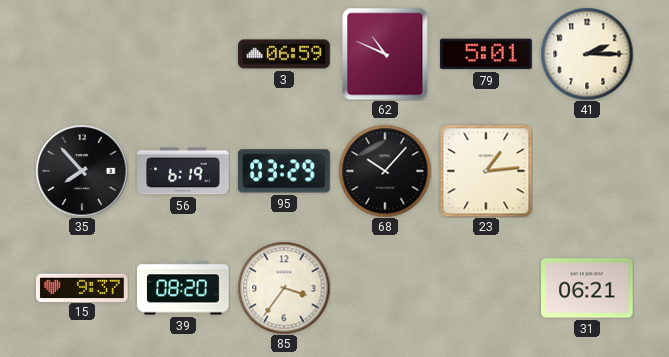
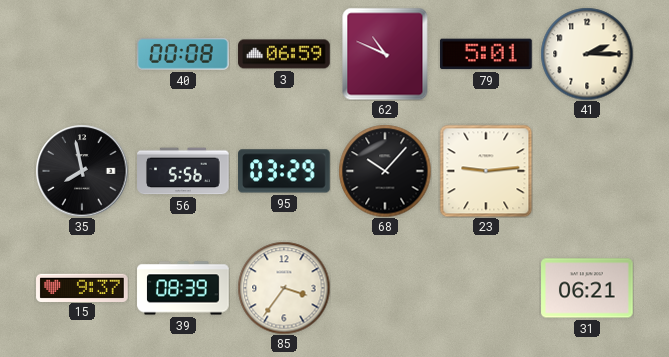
40: none -> 00:08
35: 7:53 -> 7:58
56: 6:19 -> 5:56
23: 1:14 -> 9:14
39: 08:20 -> 08:39
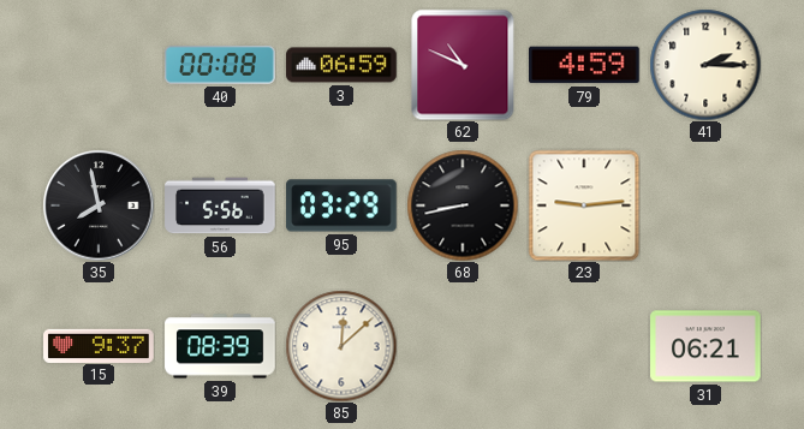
79: 5:01 -> 4:59
68: 10:07 -> 8:43
85: 3:36 -> 12:08
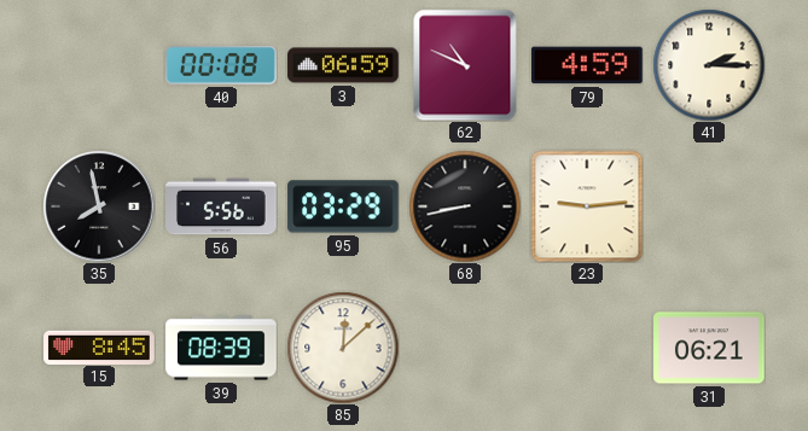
15: 9:37 -> 8:45
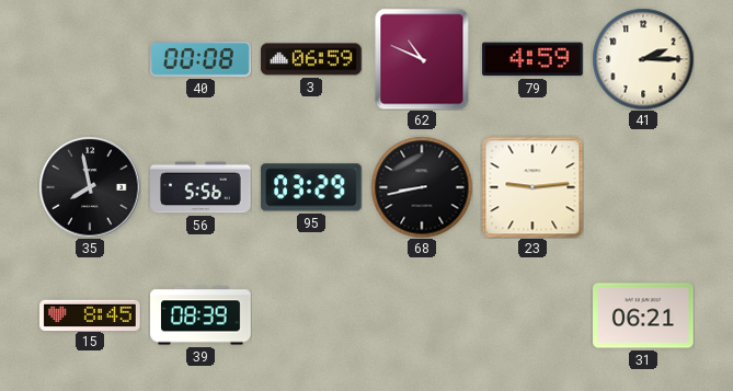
85: 12:08 -> none
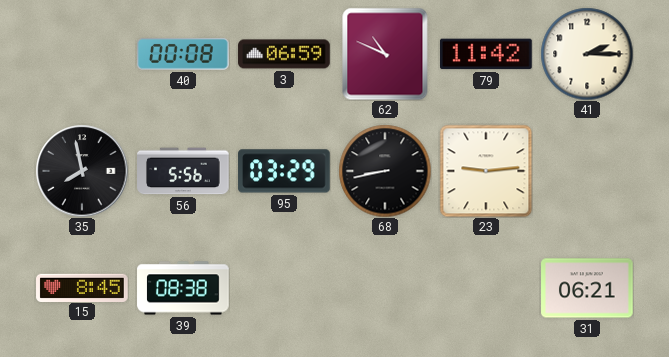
79: 4:59 -> 11:42
39: 08:39 -> 08:38
